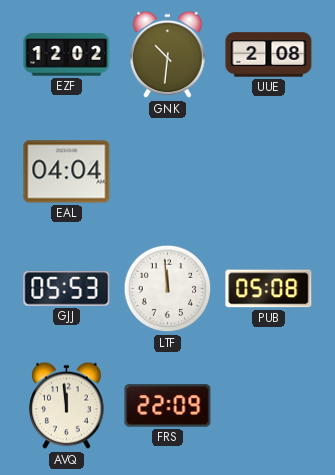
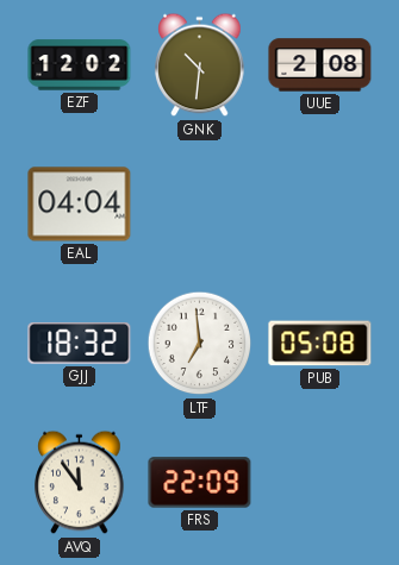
GJJ: 05:53 -> 18:32
LTF: 11:59 -> 6:59
AVQ: 11:59 -> 11:54
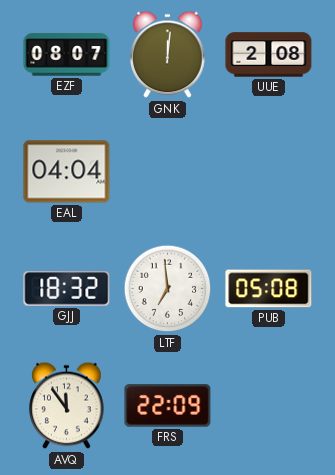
EZF: 12:02 -> 08:07
GNK: 10:31 -> 12:01
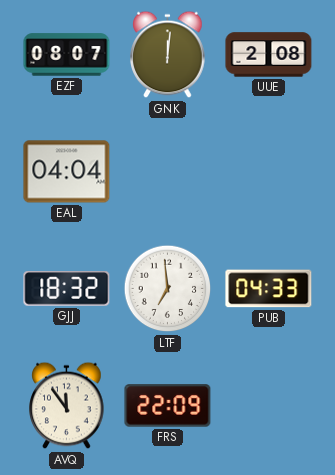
PUB: 05:08 -> 04:33
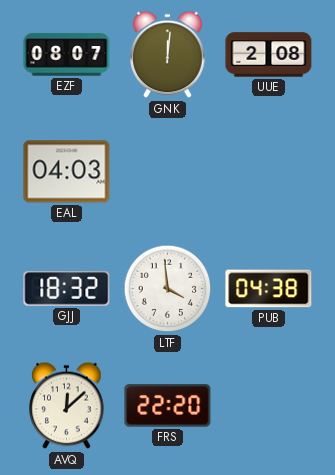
EAL: 04:04 -> 04:03
LTF: 6:59 -> 3:59
PUB: 04:33 -> 04:38
AVQ: 11:54 -> 12:08
FRS: 22:09 -> 22:20
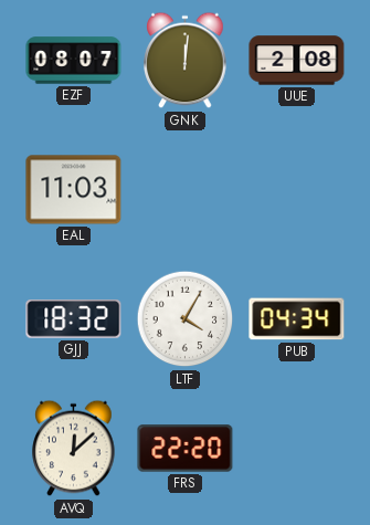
EAL: 04:03 -> 11:03
LTF: 3:59 -> 4:05
PUB: 04:38 -> 04:34
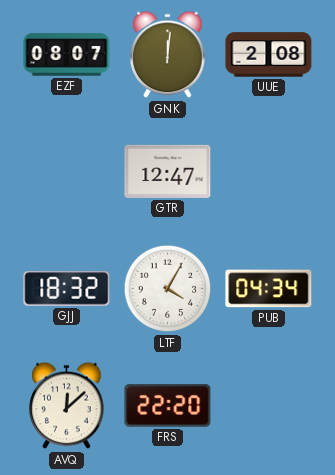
EAL: 11:03 -> none
GTR: none -> 12:47
